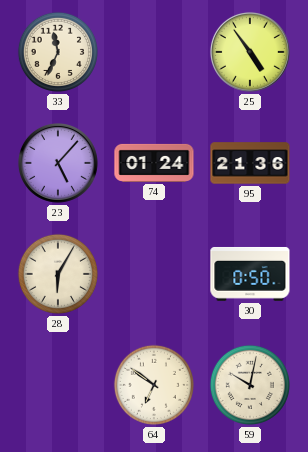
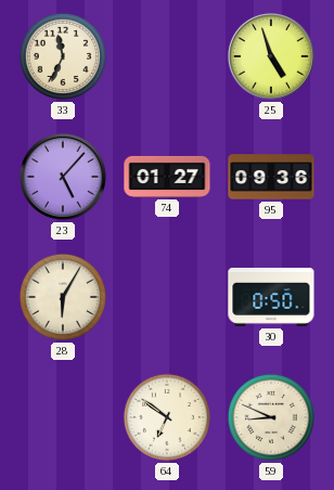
25: 4:54 -> 4:57
74: 01:24 -> 01:27
95: 21:36 -> 09:36
59: 10:02 -> 8:49
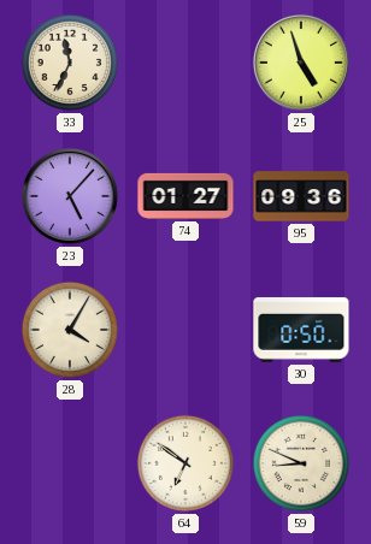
28: 6:05 -> 4:05
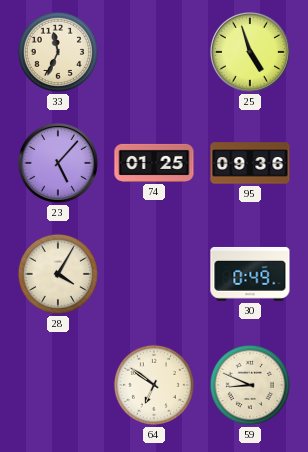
74: 01:27 -> 01:25
30: 0:50 -> 0:49
